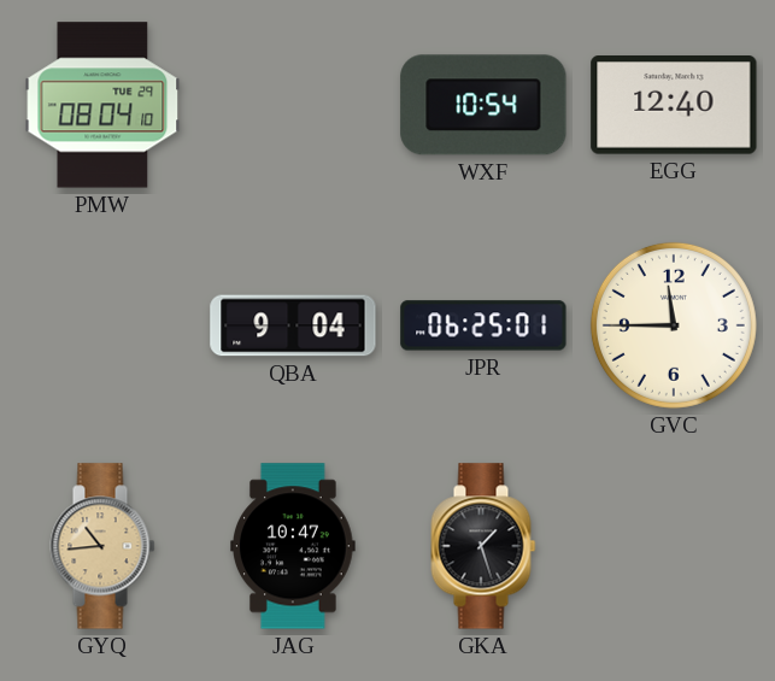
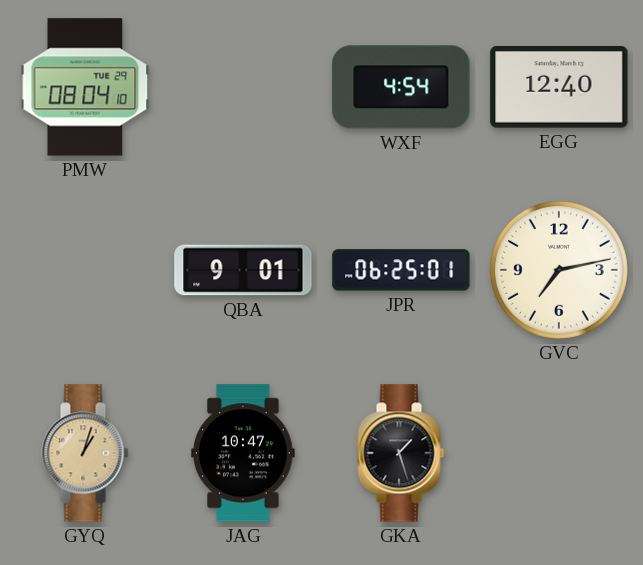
WXF: 10:54 -> 4:54
QBA: 9:04 -> 9:01
GVC: 11:45 -> 7:13
GYQ: 10:44 -> 1:03
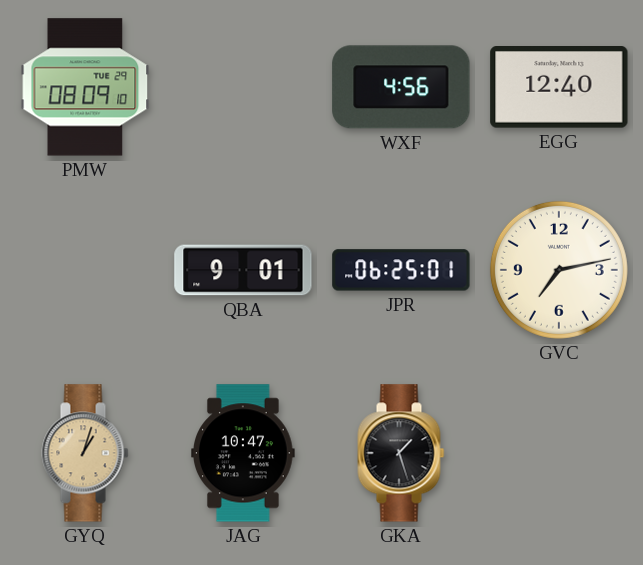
PMW: 08:04 -> 08:09
WXF: 4:54 -> 4:56
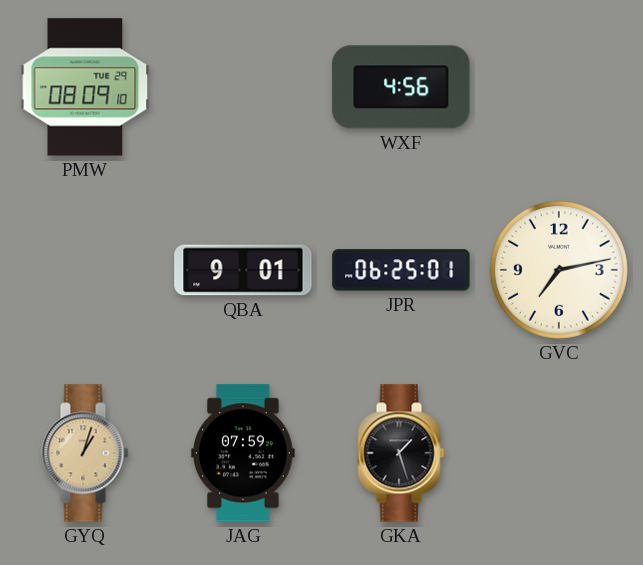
EGG: 12:40 -> none
JAG: 10:47 -> 07:59
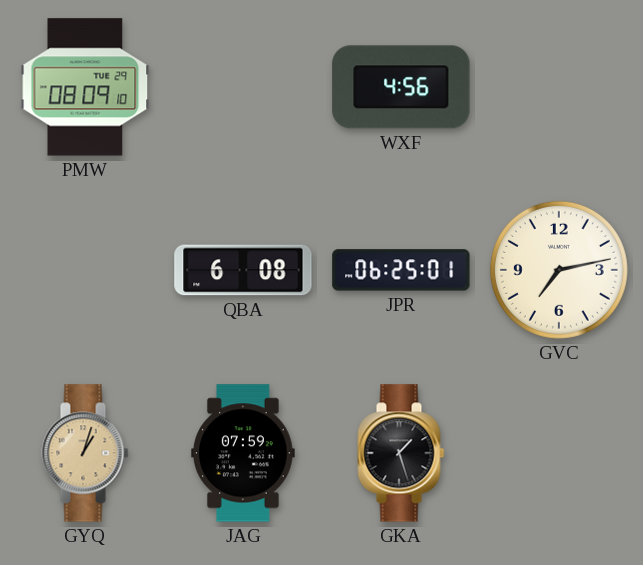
QBA: 9:01 -> 6:08
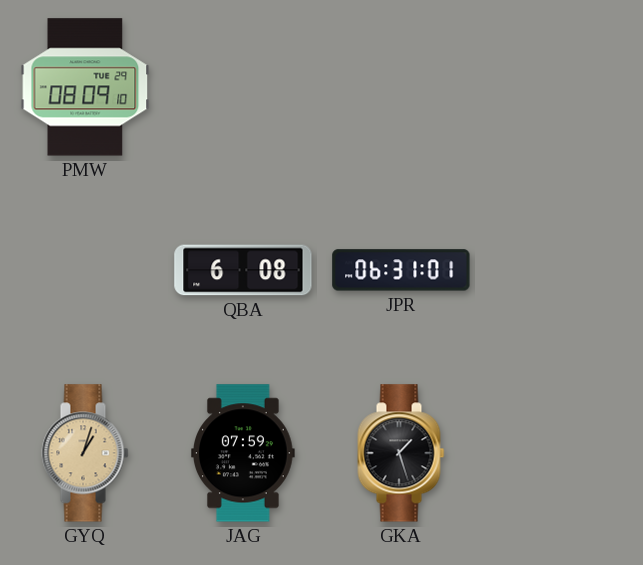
WXF: 4:56 -> none
JPR: 06:25 -> 06:31
GVC: 7:13 -> none
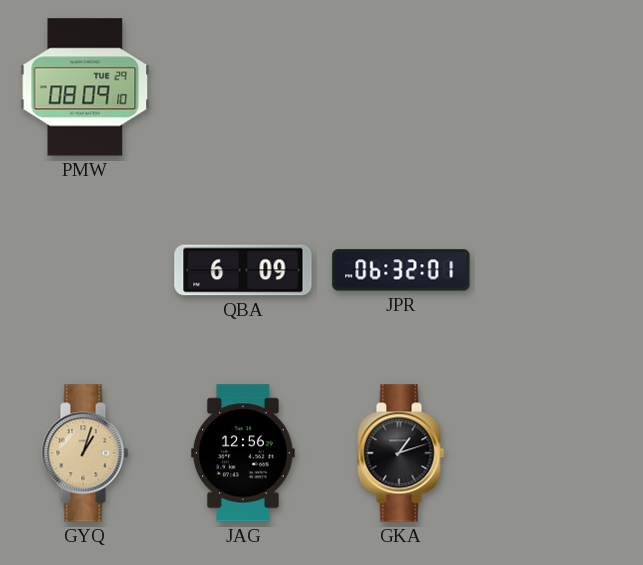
QBA: 6:08 -> 6:09
JPR: 06:31 -> 06:32
JAG: 07:59 -> 12:56
GKA: 1:27 -> 1:12
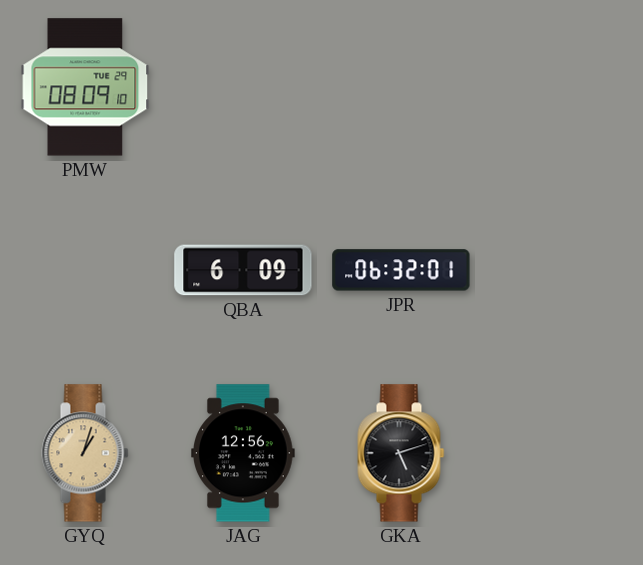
GKA: 1:12 -> 5:12
